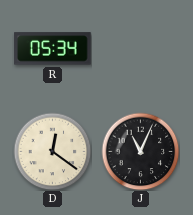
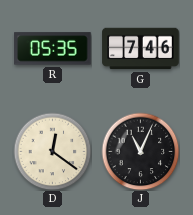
R: 05:34 -> 05:35
G: none -> 7:46
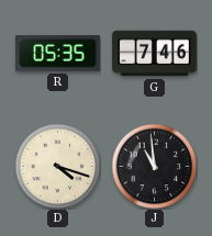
D: 12:21 -> 4:18
J: 11:04 -> 10:59
